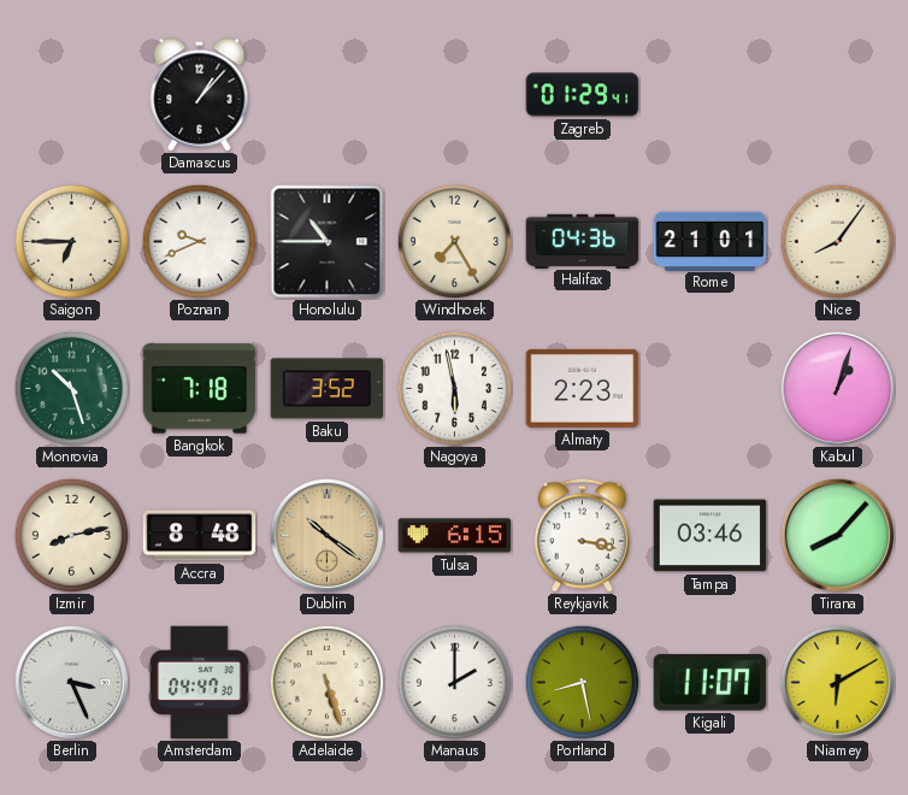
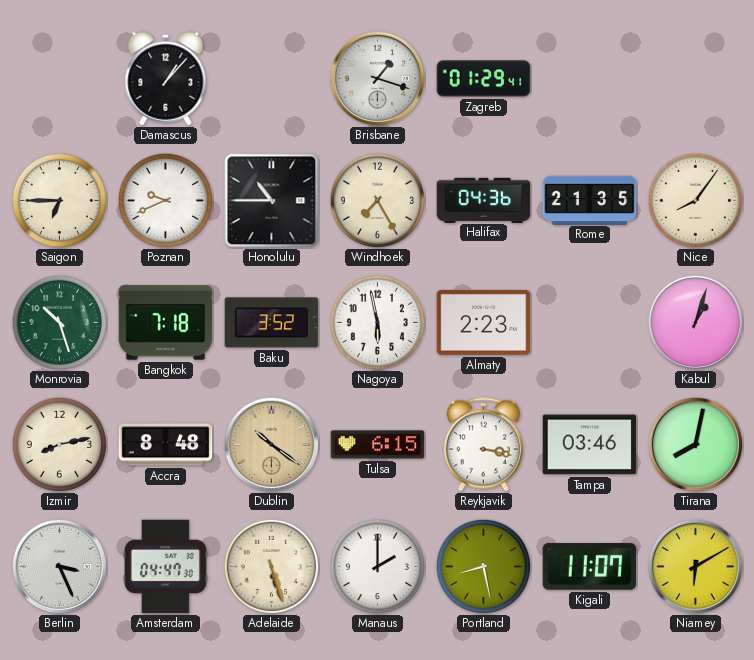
Brisbane: none -> 1:18
Rome: 21:01 -> 21:35
Tirana: 8:07 -> 8:02
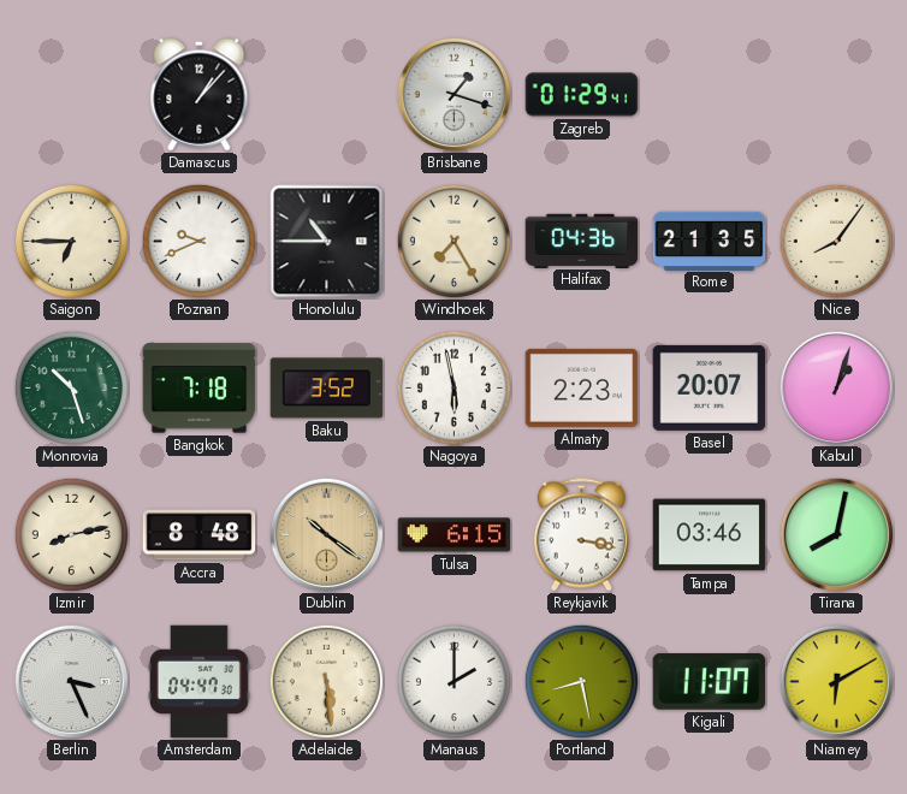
Basel: none -> 20:07
Adelaide: 5:27 -> 5:29
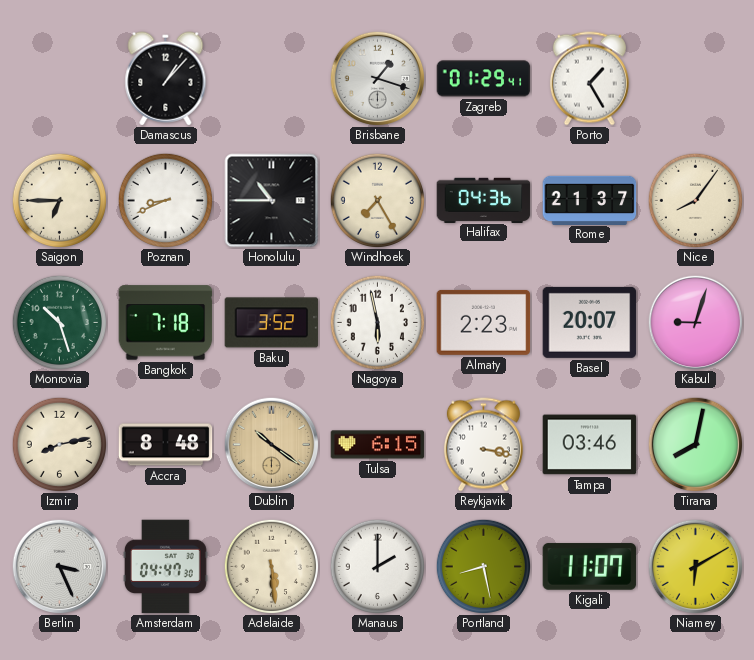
Porto: none -> 1:25
Poznan: 9:41 -> 8:41
Rome: 21:35 -> 21:37
Kabul: 1:03 -> 9:03
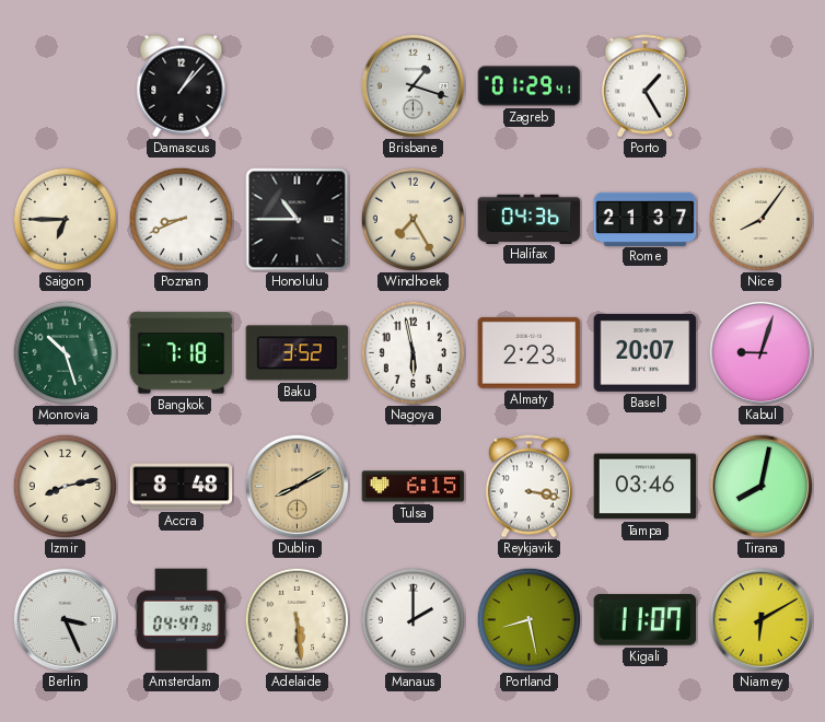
Dublin: 10:21 -> 8:10
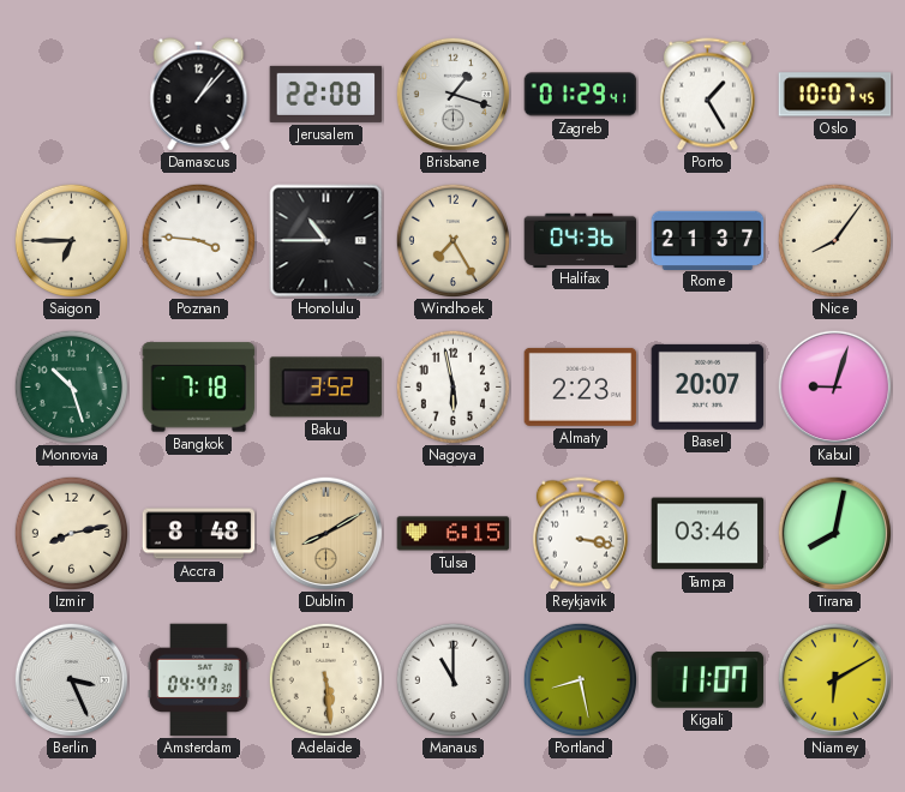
Jerusalem: none -> 22:08
Oslo: none -> 10:07
Poznan: 8:41 -> 3:46
Manaus: 2:00 -> 11:00
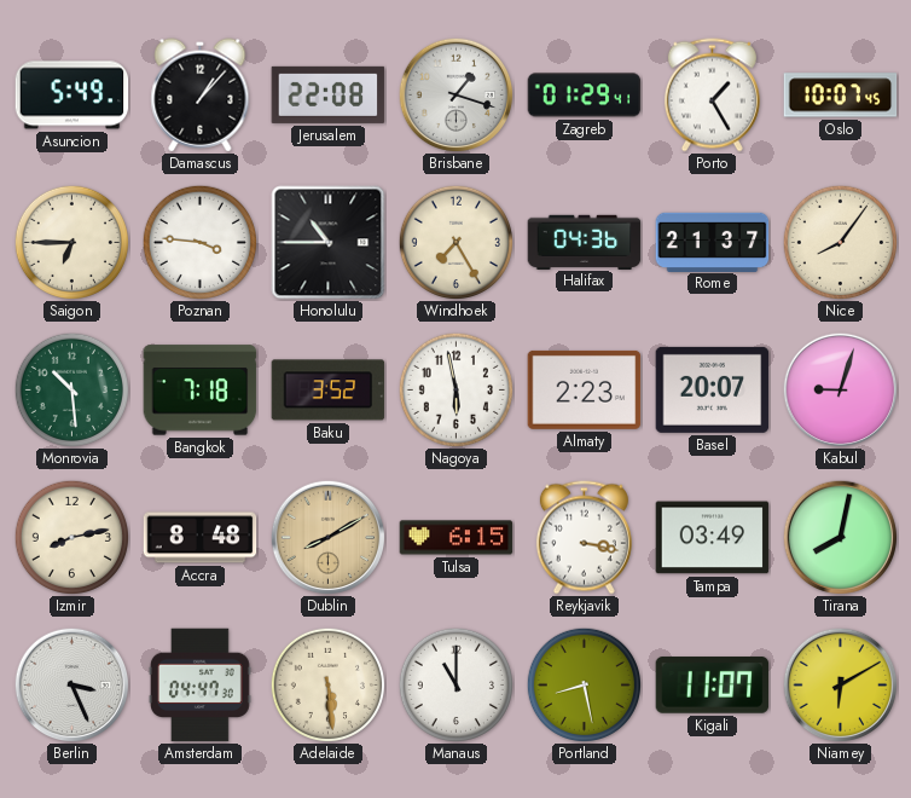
Asuncion: none -> 5:49
Monrovia: 10:27 -> 10:29
Tampa: 03:46 -> 03:49
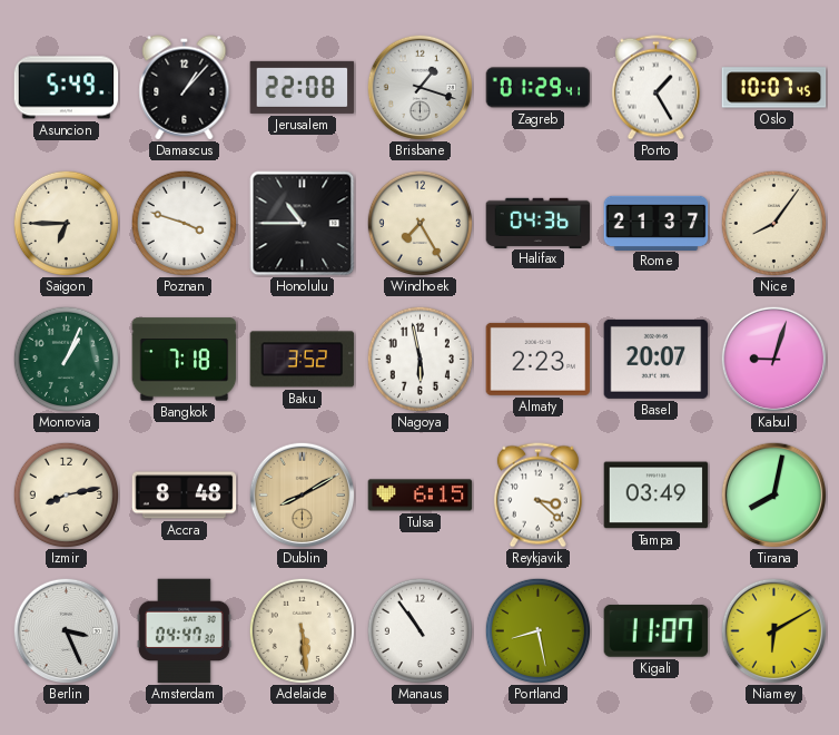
Poznan: 3:46 -> 3:48
Monrovia: 10:29 -> 1:04
Reykjavik: 3:17 -> 3:22
Manaus: 11:00 -> 10:54
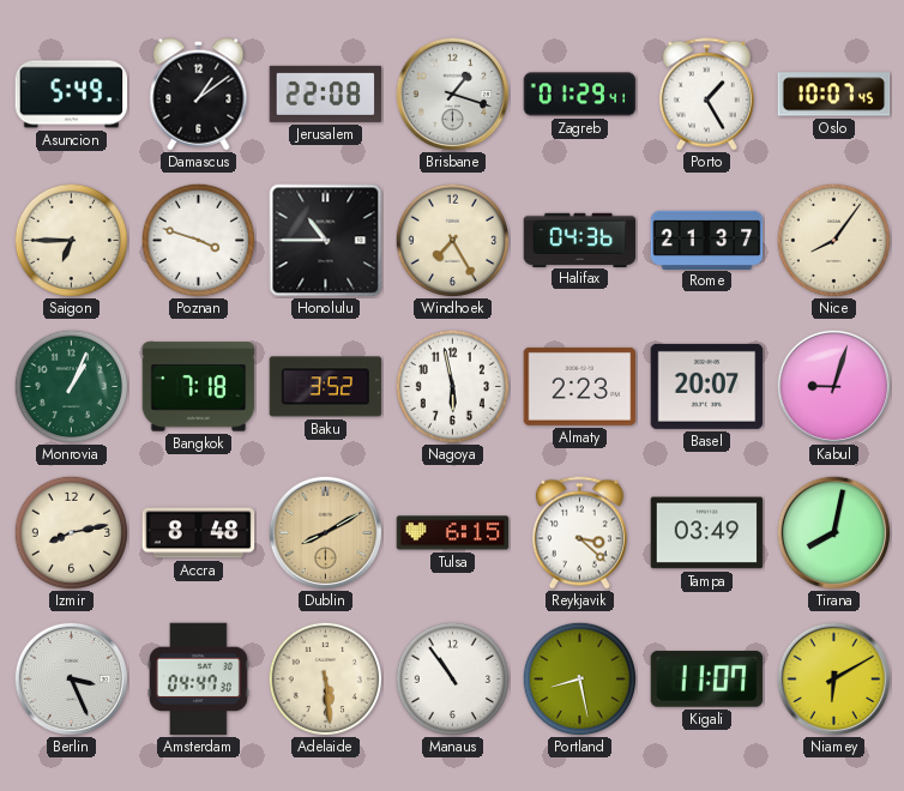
Damascus: 1:07 -> 1:09
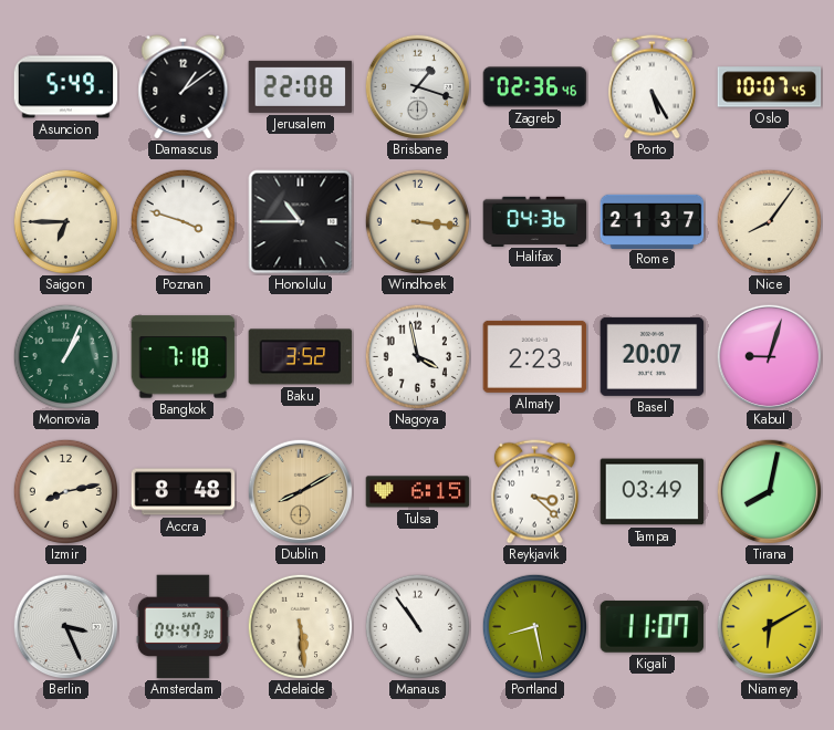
Zagreb: 01:29 -> 02:36
Porto: 1:25 -> 5:25
Windhoek: 7:25 -> 3:16
Nagoya: 5:58 -> 3:58
